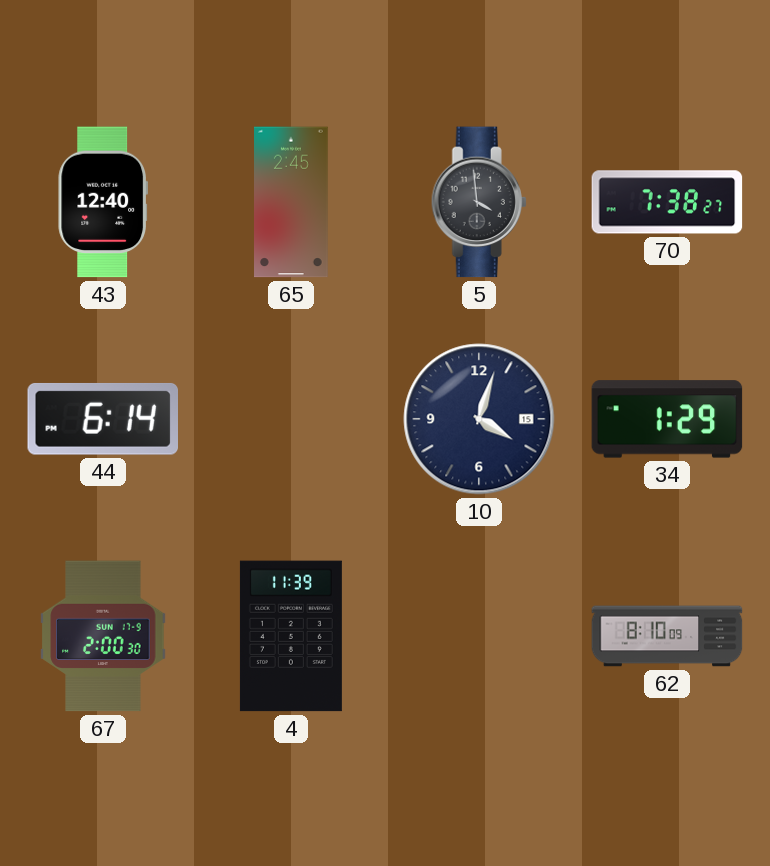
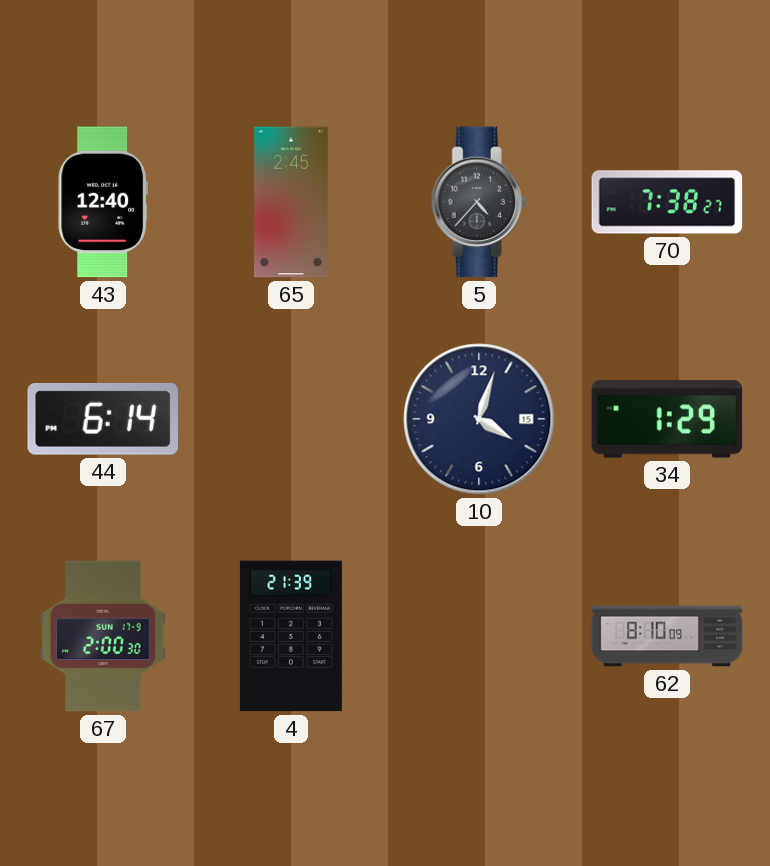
5: 3:59 -> 4:37
4: 11:39 -> 21:39
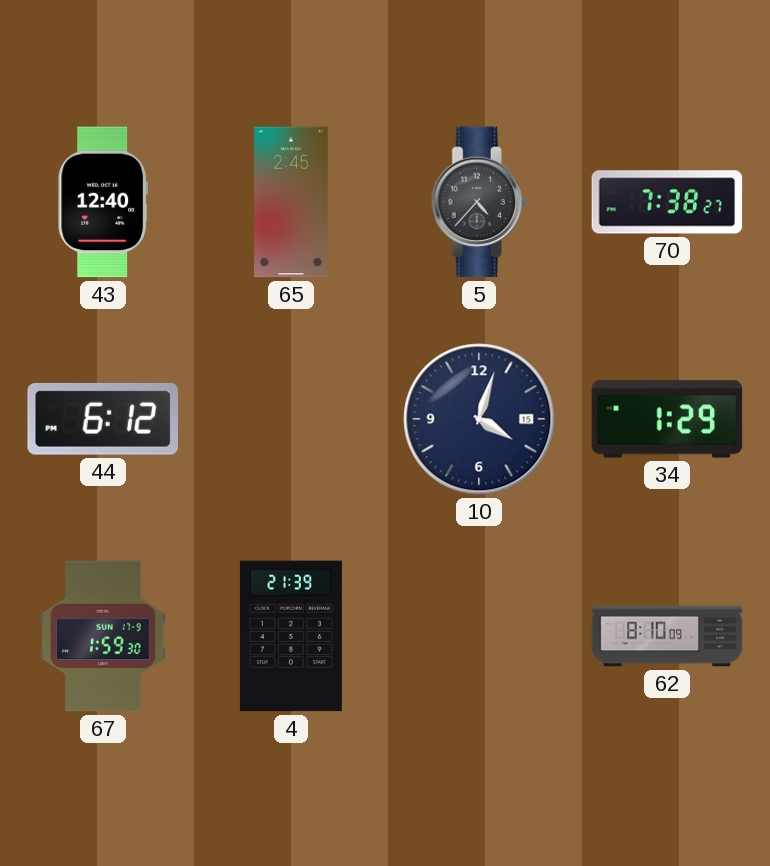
44: 6:14 -> 6:12
67: 2:00 -> 1:59
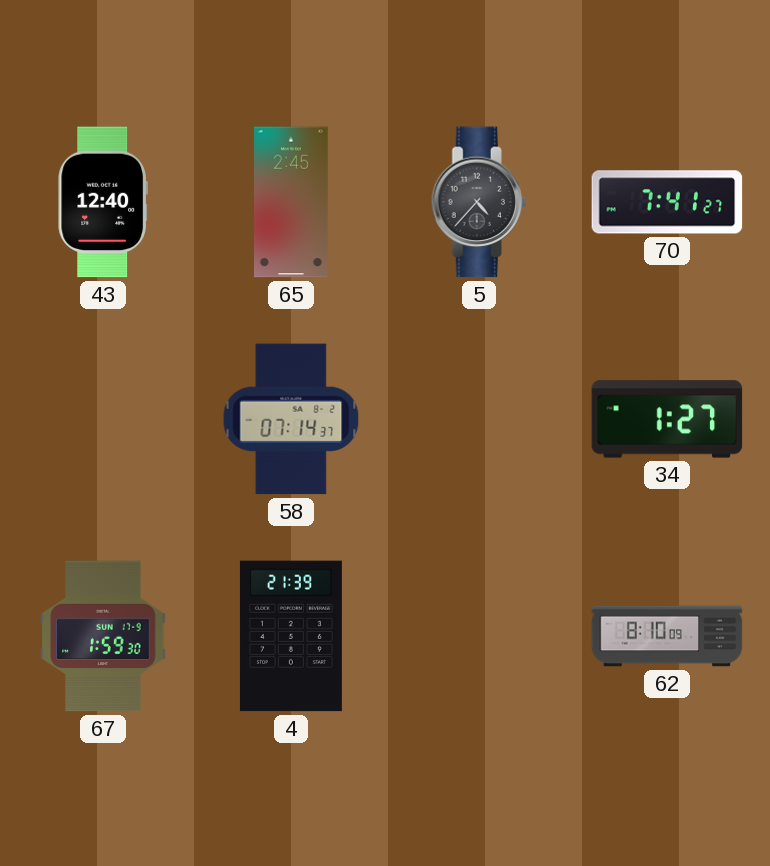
70: 7:38 -> 7:41
44: 6:12 -> none
58: none -> 07:14
10: 4:03 -> none
34: 1:29 -> 1:27
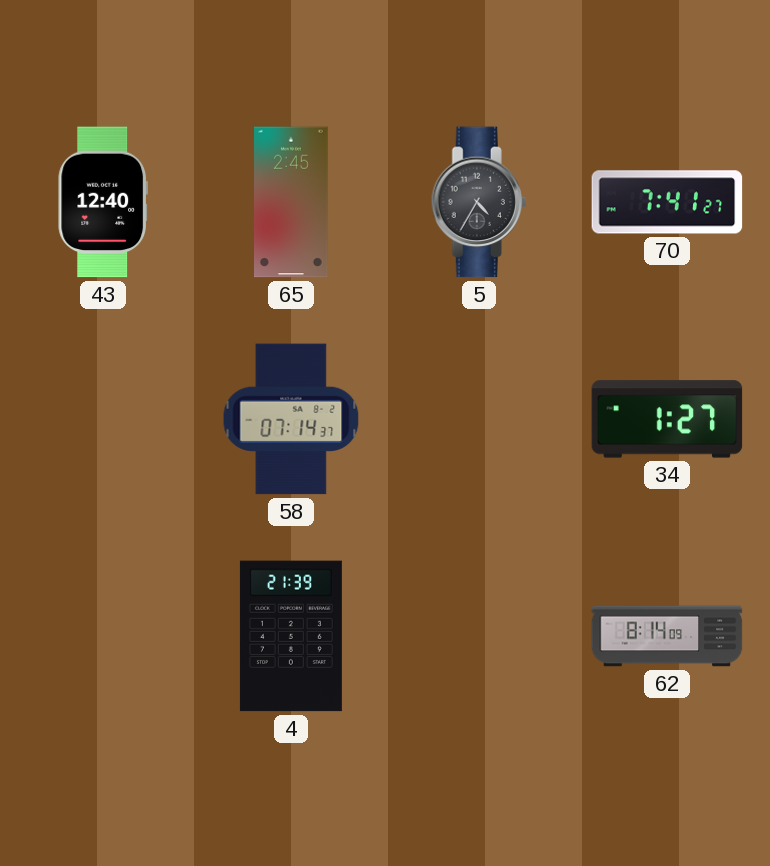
5: 4:37 -> 4:35
67: 1:59 -> none
62: 8:10 -> 8:14
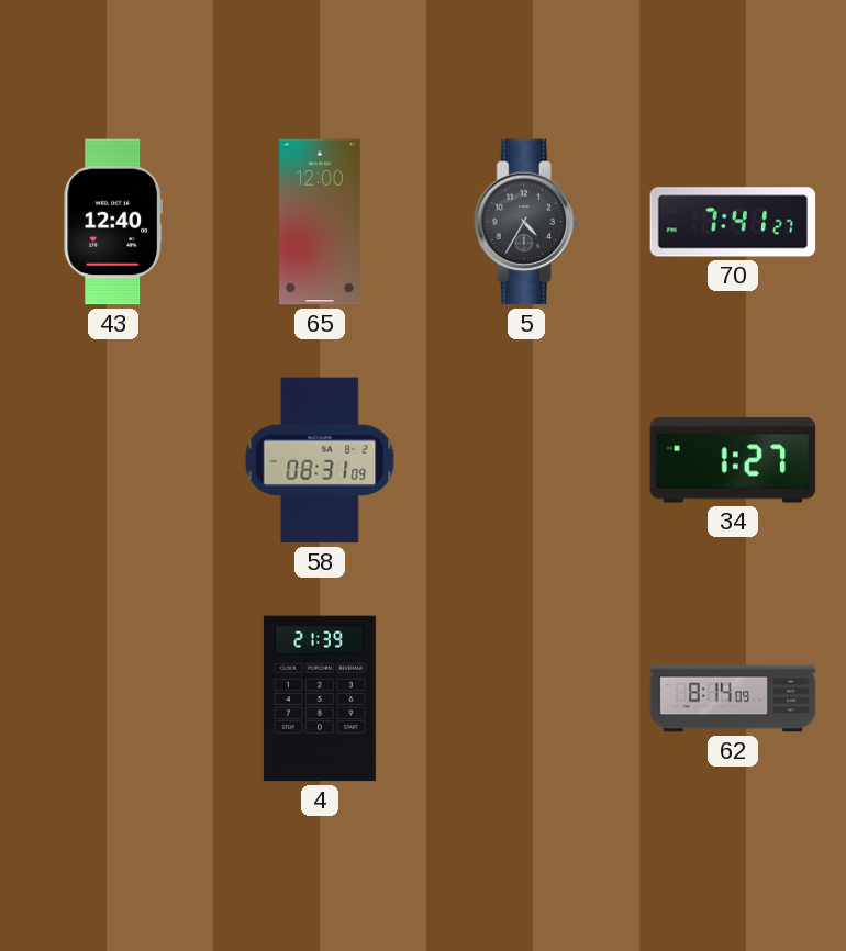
65: 2:45 -> 12:00
58: 07:14 -> 08:31
